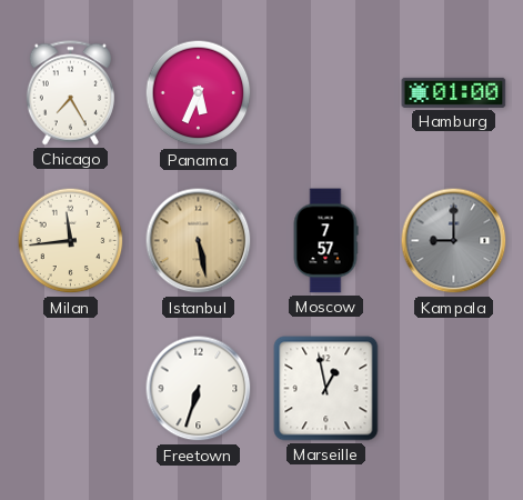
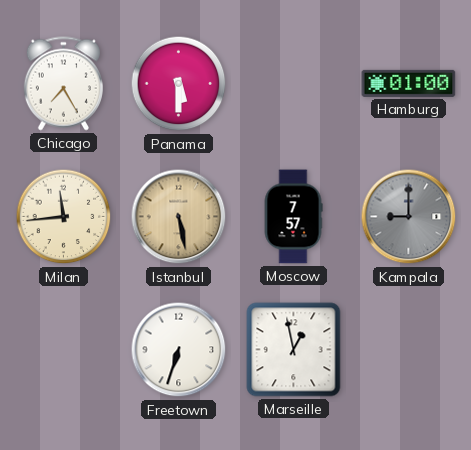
Panama: 5:34 -> 5:30
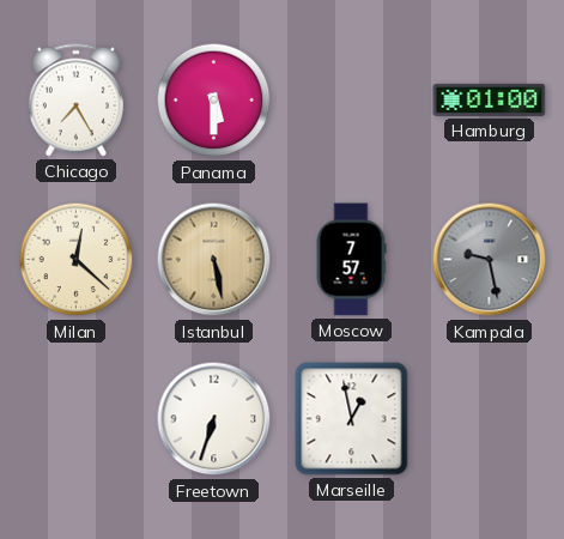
Milan: 11:44 -> 12:22
Kampala: 9:00 -> 9:28
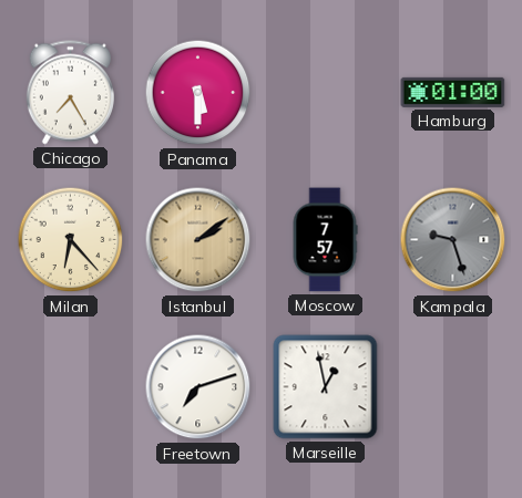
Milan: 12:22 -> 6:23
Istanbul: 5:28 -> 2:09
Kampala: 9:28 -> 9:27
Freetown: 6:33 -> 7:12
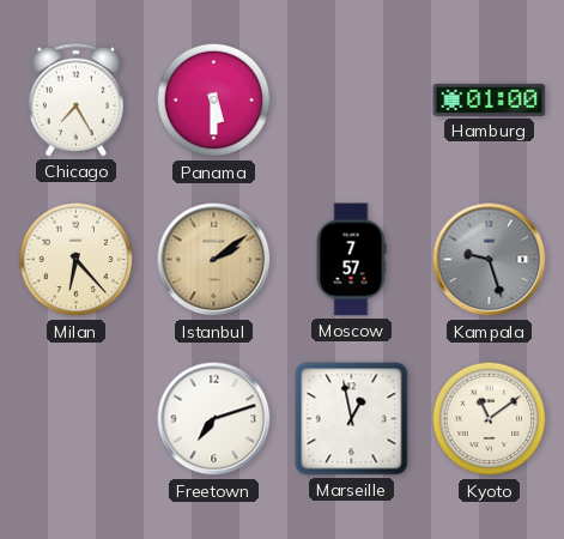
Kyoto: none -> 11:09
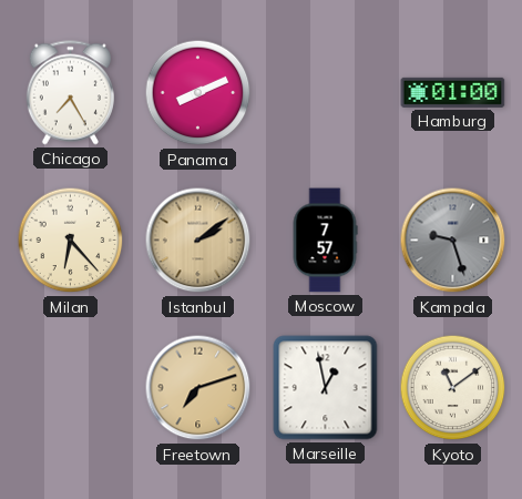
Panama: 5:30 -> 8:11
Freetown dial: white -> champagne
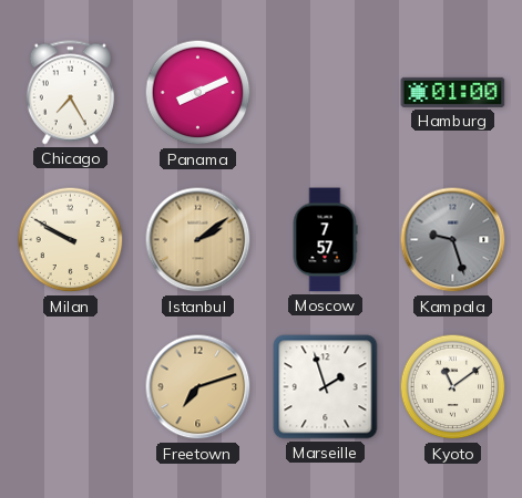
Milan: 6:23 -> 9:50
Marseille: 12:58 -> 1:57
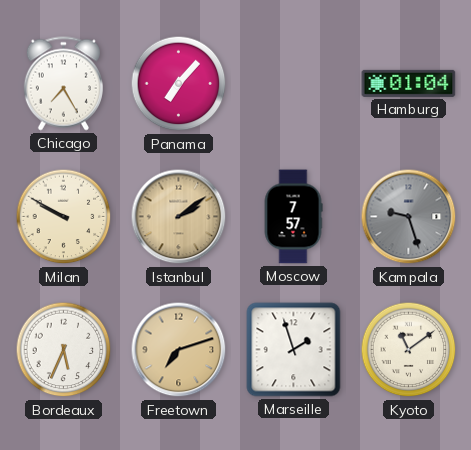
Panama: 8:11 -> 7:07
Hamburg: 01:00 -> 01:04
Bordeaux: none -> 5:34
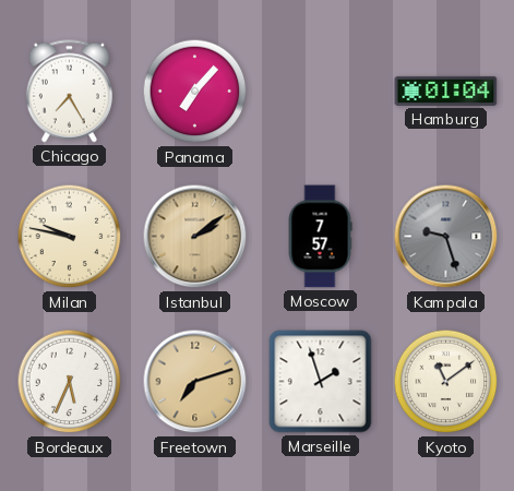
Milan: 9:50 -> 9:47
